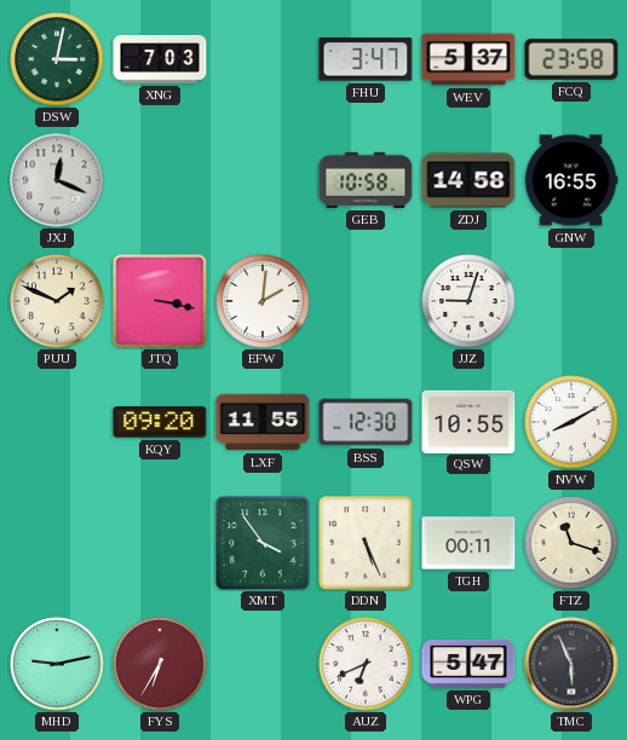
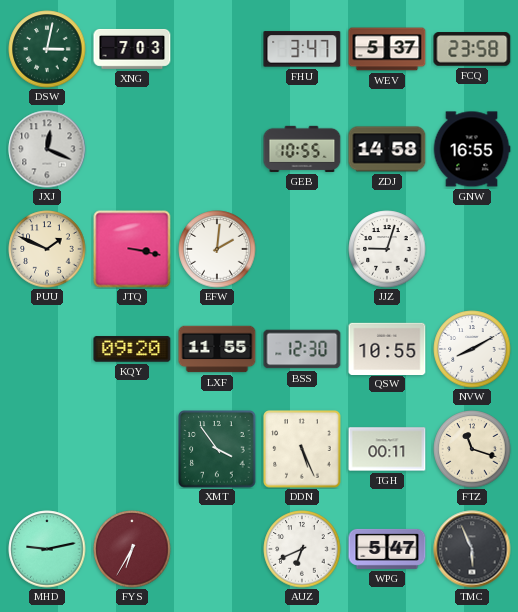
GEB: 10:58 -> 10:55
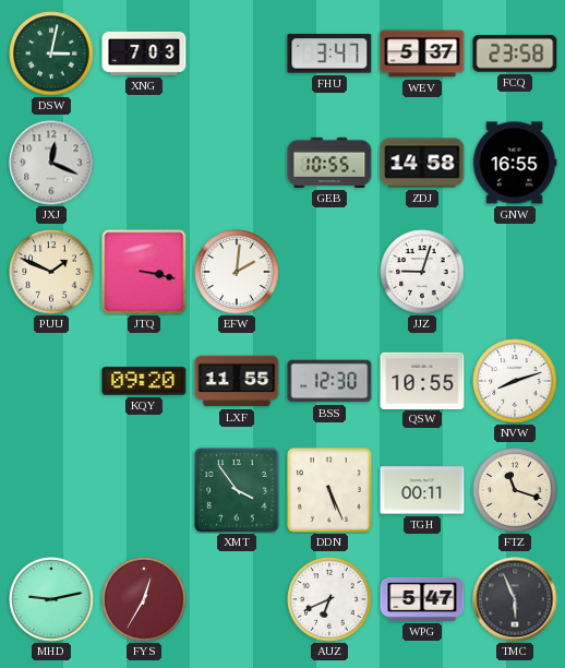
NVW: 8:10 -> 8:12
FYS: 6:35 -> 12:35
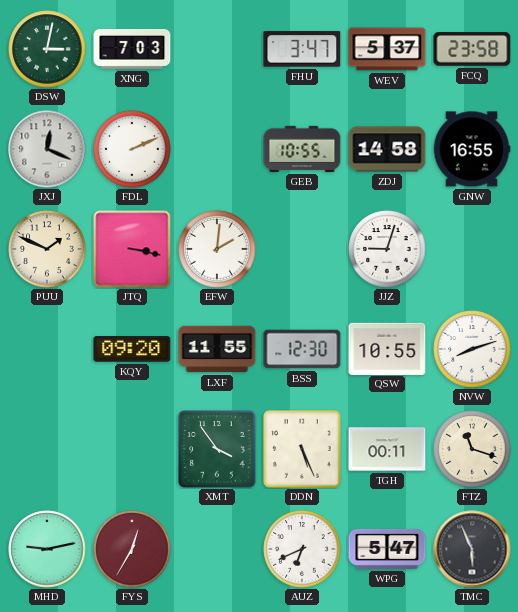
FDL: none -> 2:11
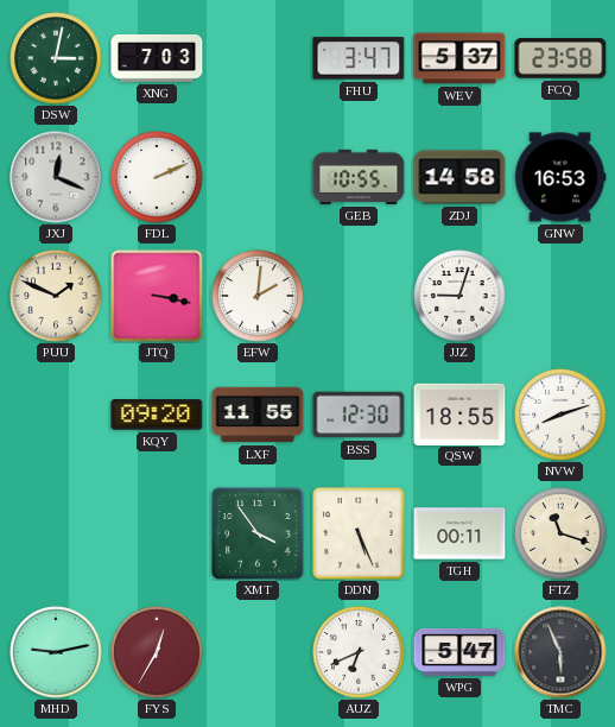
GNW: 16:55 -> 16:53
QSW: 10:55 -> 18:55
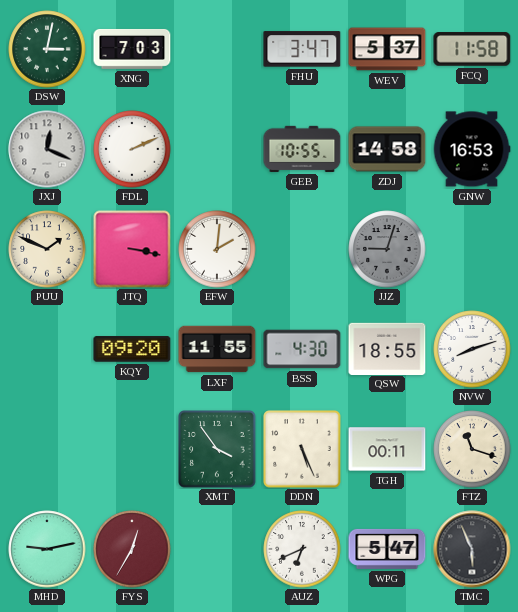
FCQ: 23:58 -> 11:58
JJZ dial: white -> grey
BSS: 12:30 -> 4:30
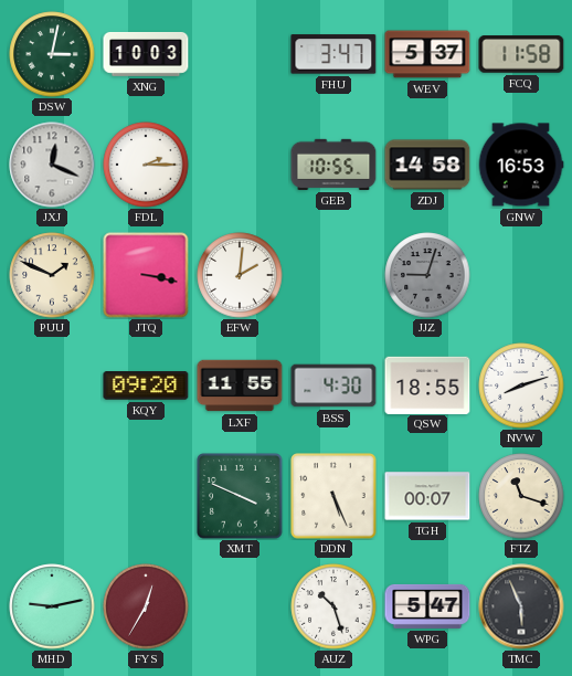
XNG: 7:03 -> 10:03
FDL: 2:11 -> 2:15
XMT: 3:54 -> 3:49
TGH: 00:11 -> 00:07
AUZ: 6:41 -> 10:27
